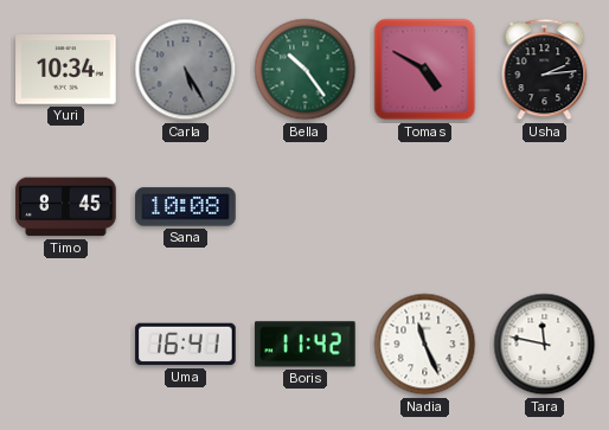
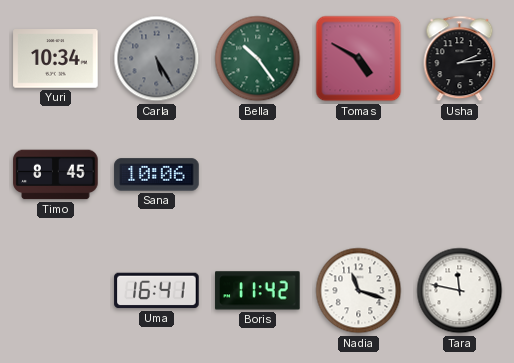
Sana: 10:08 -> 10:06
Nadia: 11:26 -> 11:18
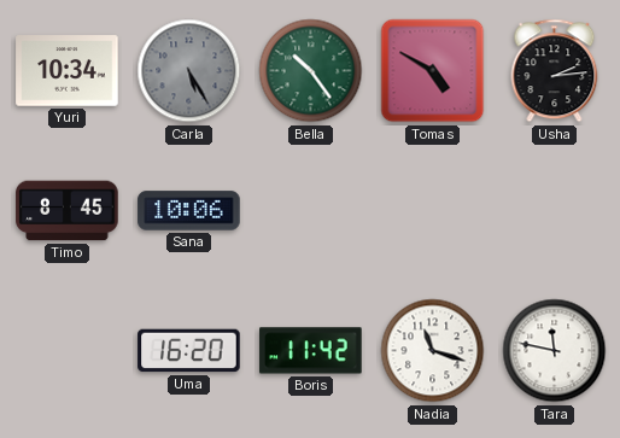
Uma: 16:41 -> 16:20
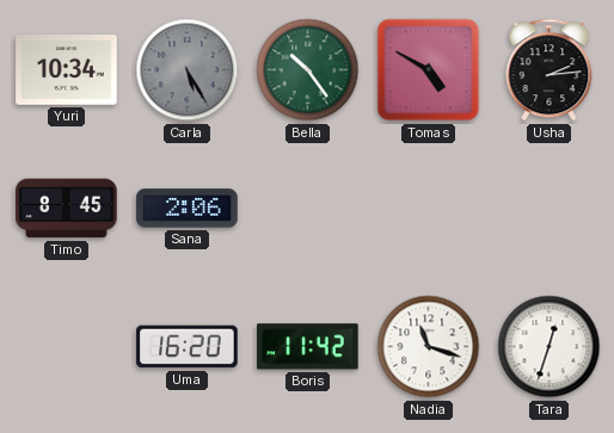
Sana: 10:06 -> 2:06
Tara: 11:47 -> 12:33
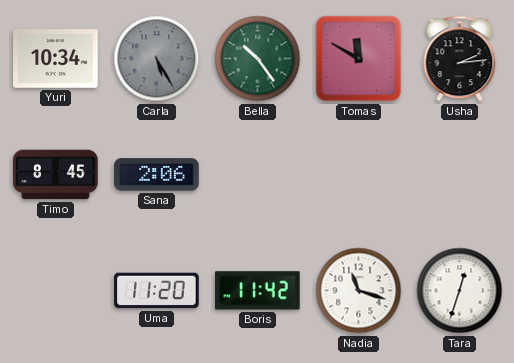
Tomas: 4:50 -> 11:50
Uma: 16:20 -> 11:20
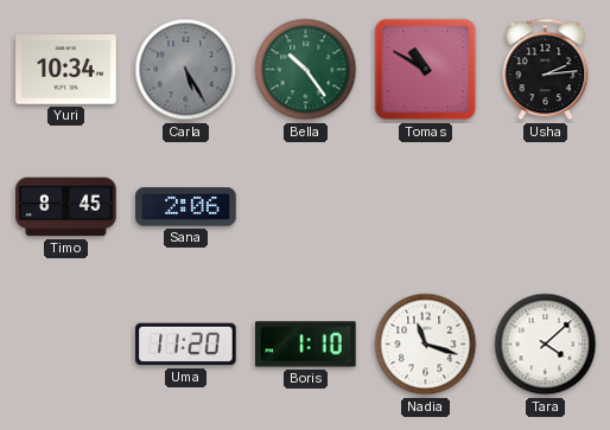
Tomas: 11:50 -> 10:50
Boris: 11:42 -> 1:10
Tara: 12:33 -> 4:08
